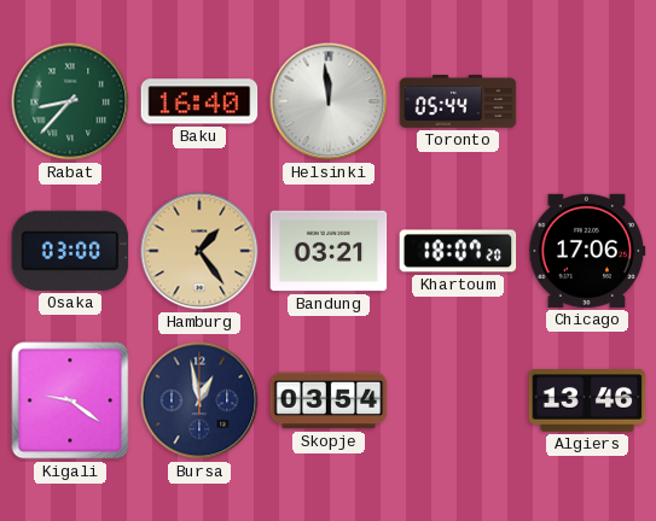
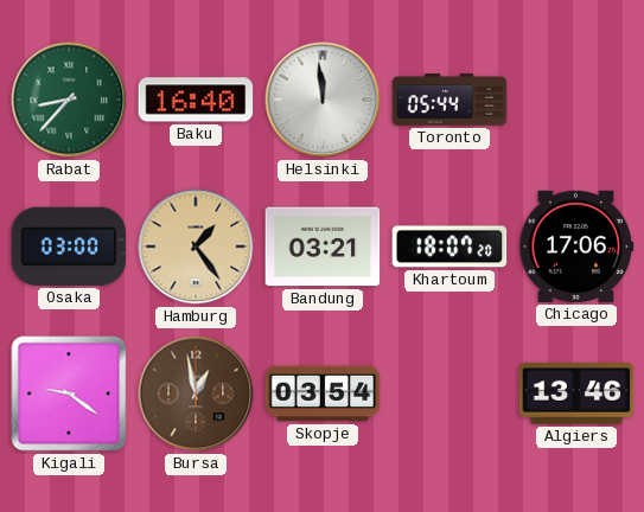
Bursa dial: navy -> brown
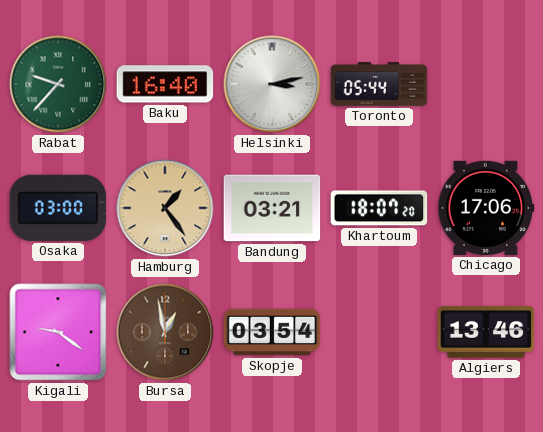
Rabat: 8:37 -> 9:37
Helsinki: 11:59 -> 3:13
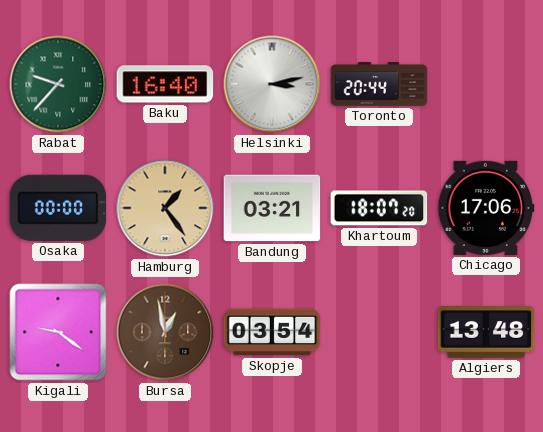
Toronto: 05:44 -> 20:44
Osaka: 03:00 -> 00:00
Algiers: 13:46 -> 13:48
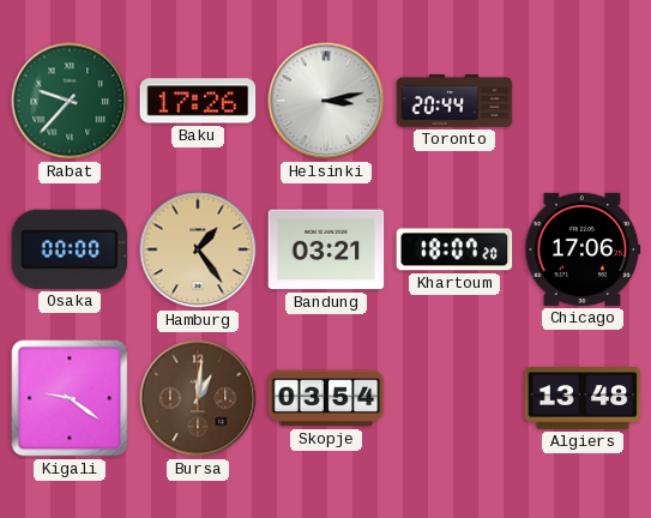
Baku: 16:40 -> 17:26
Bursa: 12:58 -> 1:01
